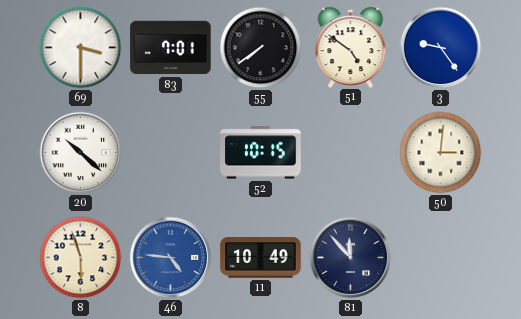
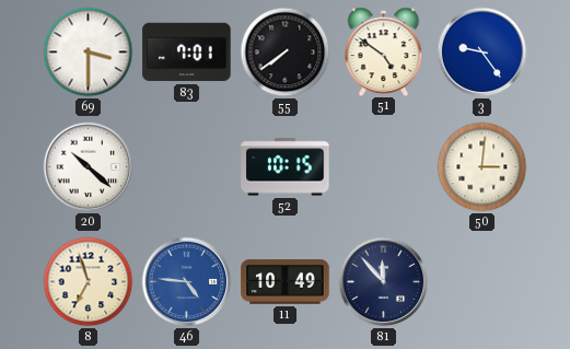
8: 5:57 -> 6:57
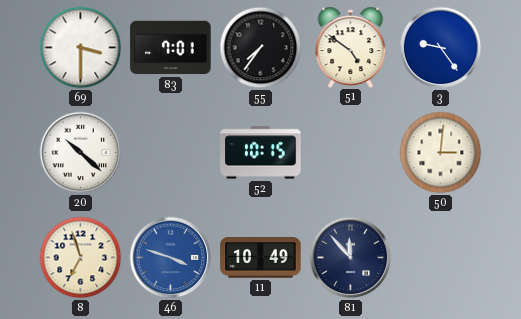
55: 7:39 -> 7:36
46: 4:46 -> 3:48
